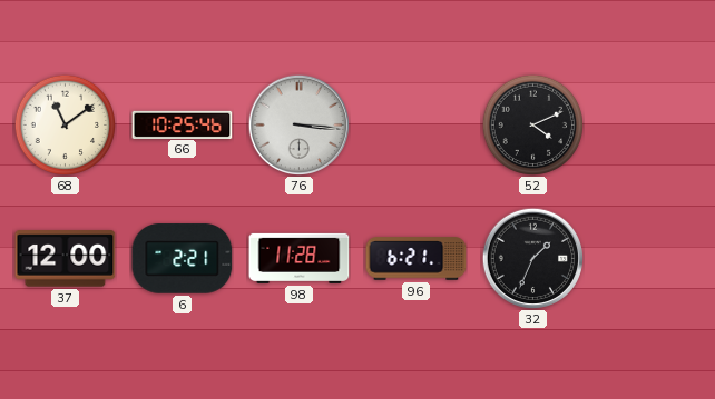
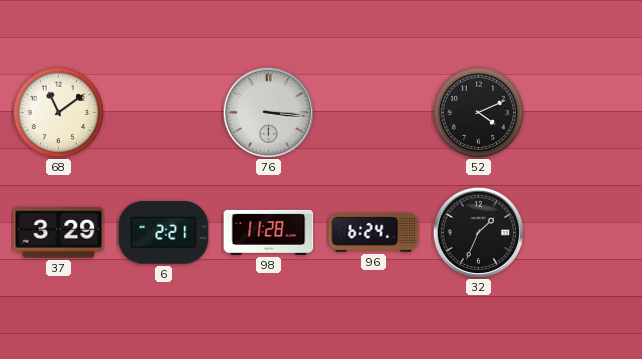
66: 10:25 -> none
37: 12:00 -> 3:29
96: 6:21 -> 6:24
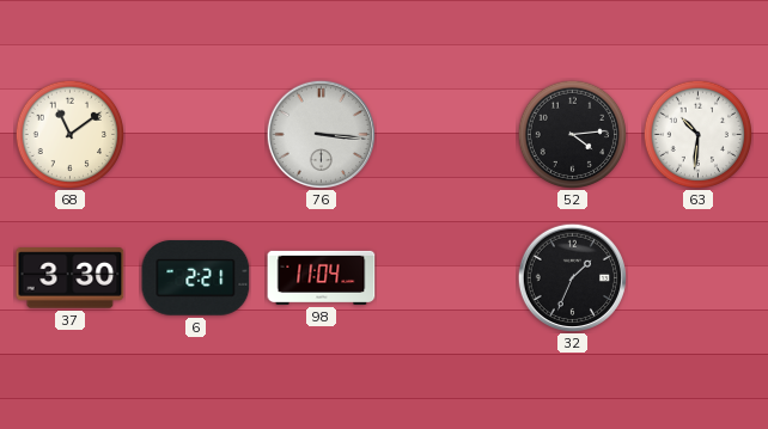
52: 4:11 -> 4:14
63: none -> 10:31
37: 3:29 -> 3:30
98: 11:28 -> 11:04
96: 6:24 -> none
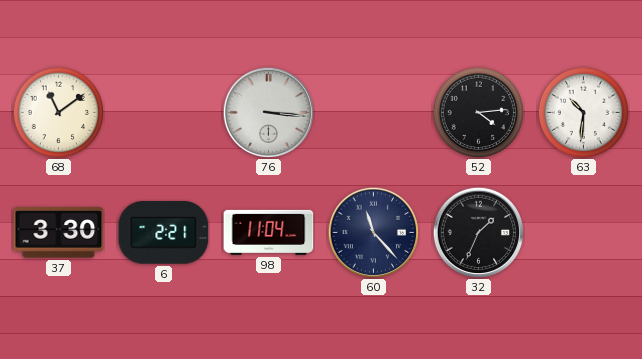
60: none -> 11:23
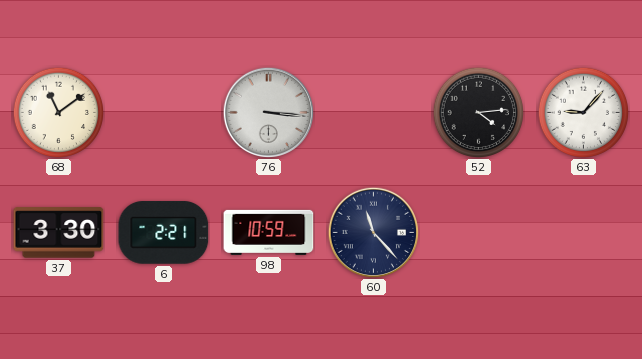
63: 10:31 -> 9:07
98: 11:04 -> 10:59
32: 1:34 -> none
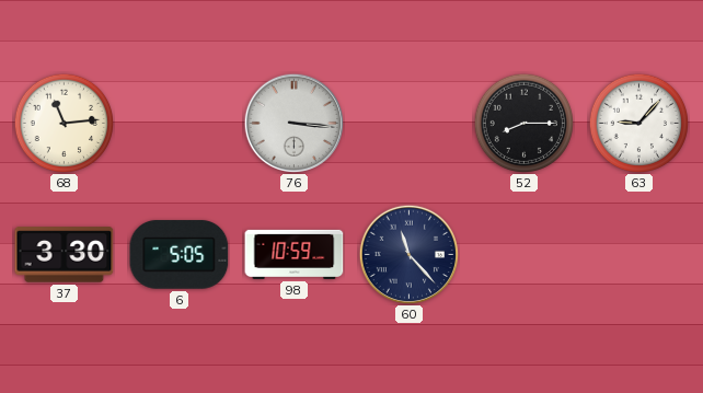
68: 11:09 -> 11:14
52: 4:14 -> 8:15
6: 2:21 -> 5:05
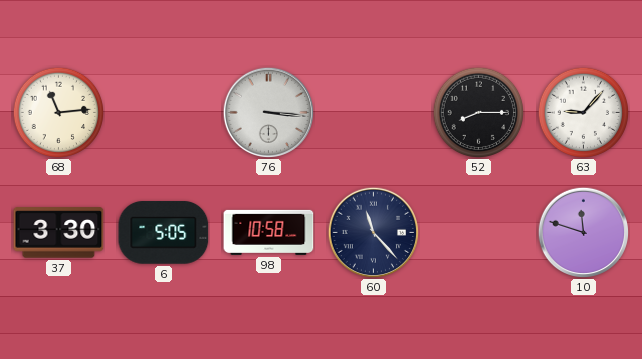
98: 10:59 -> 10:58
10: none -> 11:48
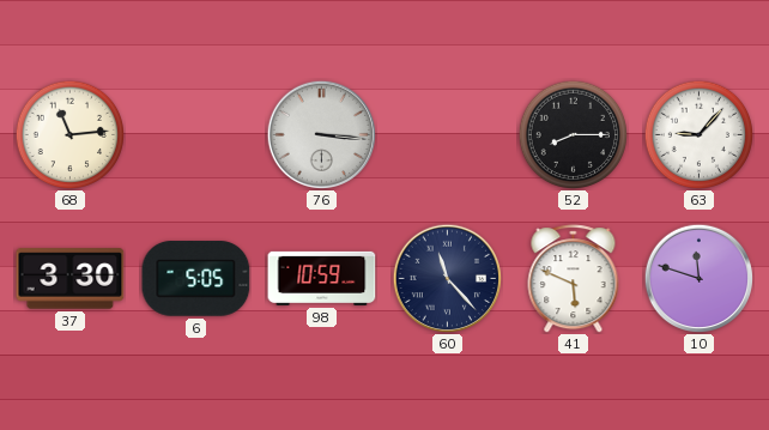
98: 10:58 -> 10:59
41: none -> 5:49
